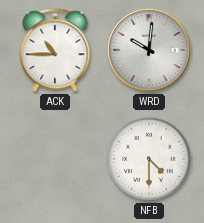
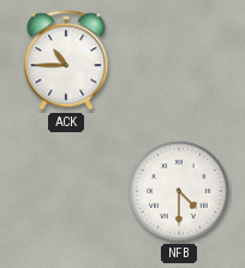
WRD: 10:01 -> none
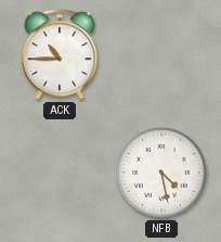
NFB: 4:30 -> 4:28
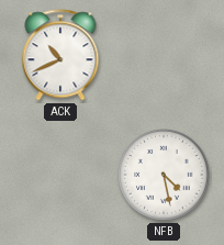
ACK: 10:45 -> 10:41
